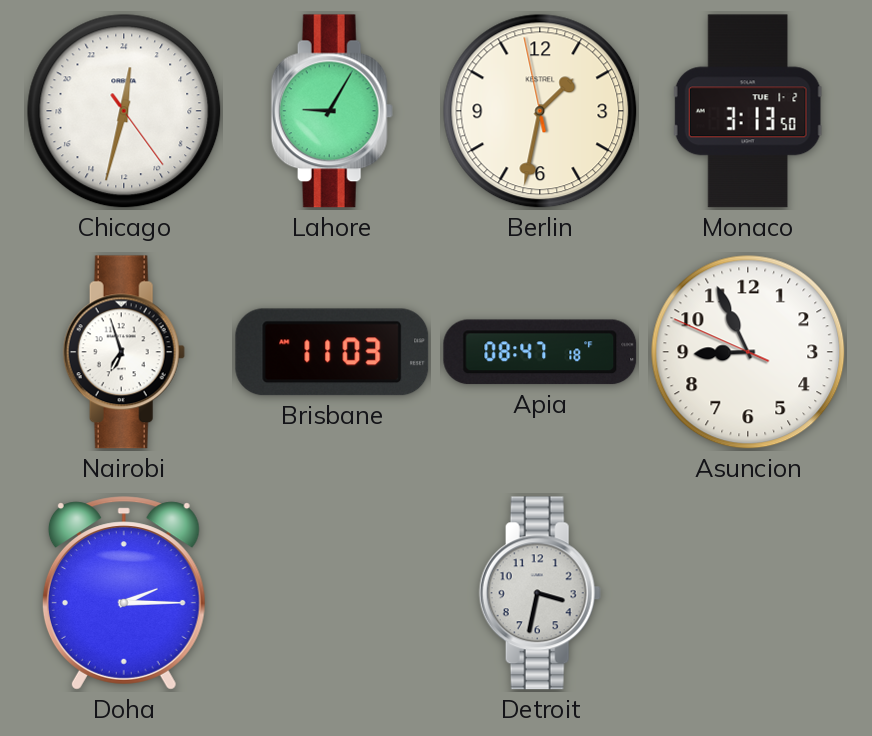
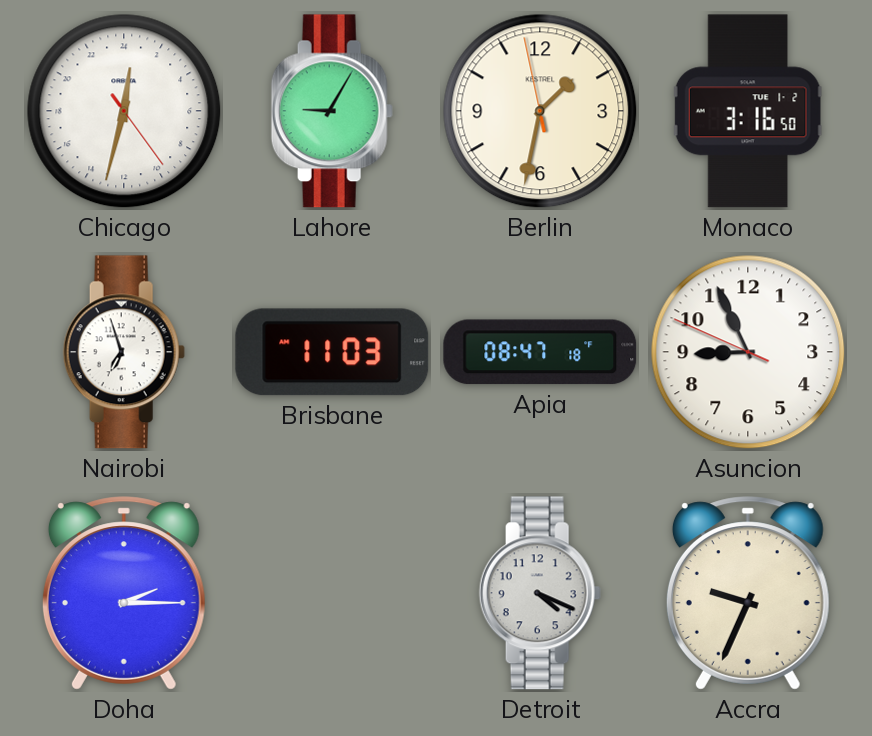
Monaco: 3:13 -> 3:16
Detroit: 3:32 -> 4:19
Accra: none -> 9:34
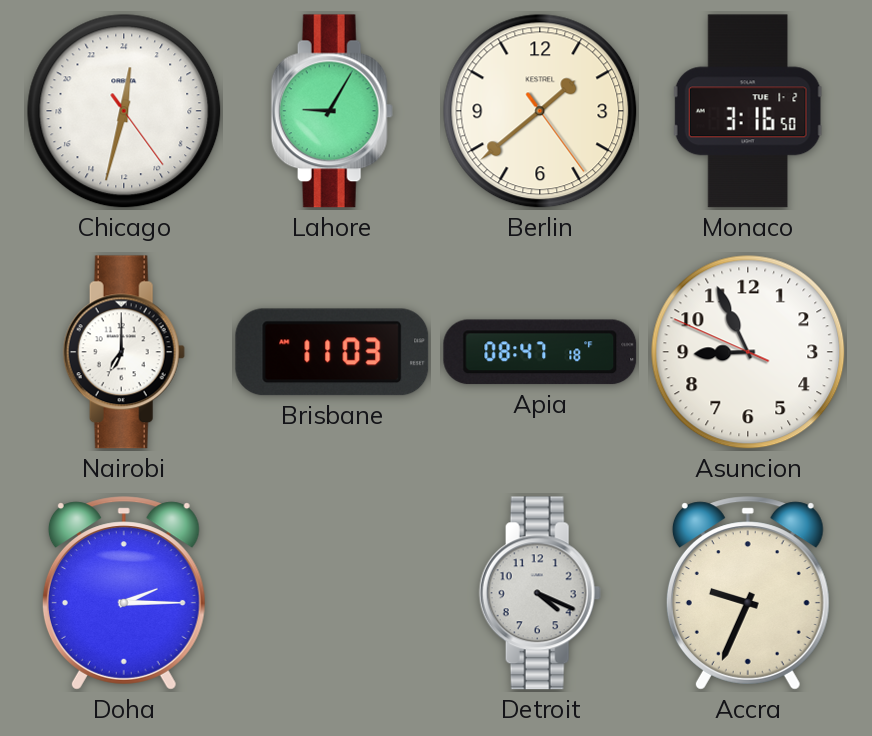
Berlin: 1:31 -> 1:38
Nairobi: 6:57 -> 7:00
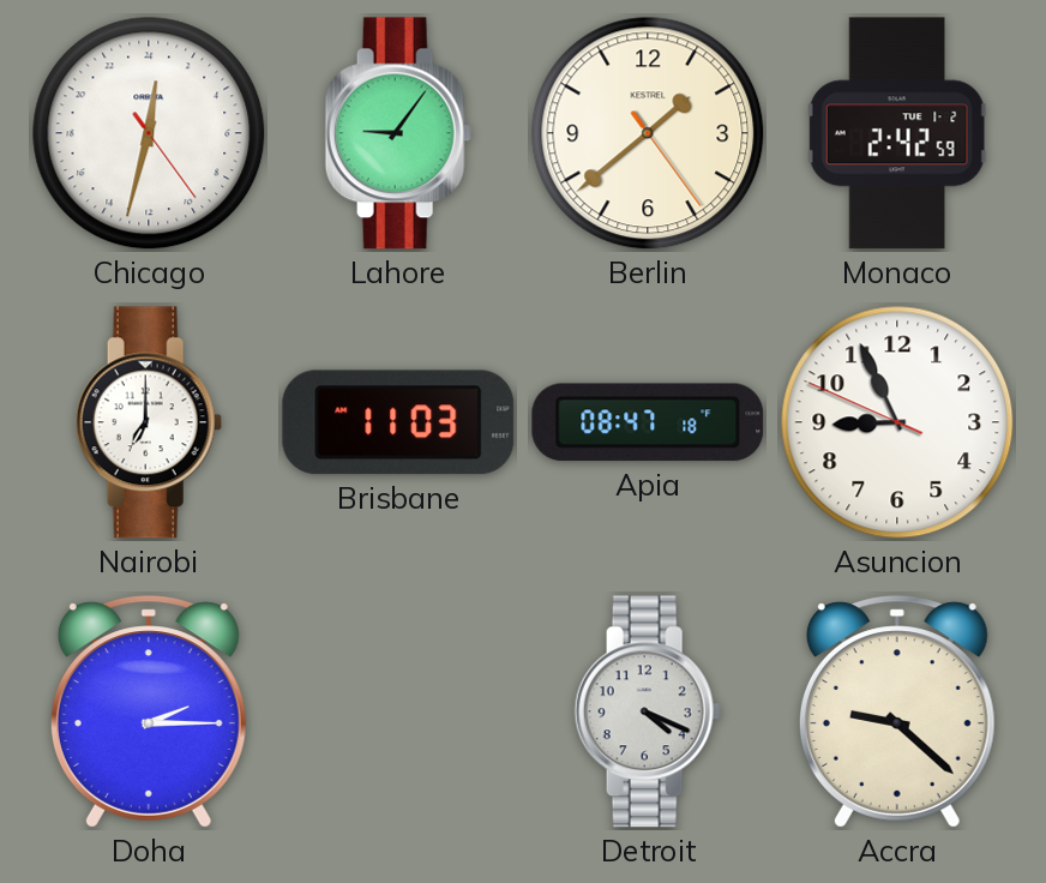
Lahore: 9:05 -> 9:06
Monaco: 3:16 -> 2:42
Accra: 9:34 -> 9:22
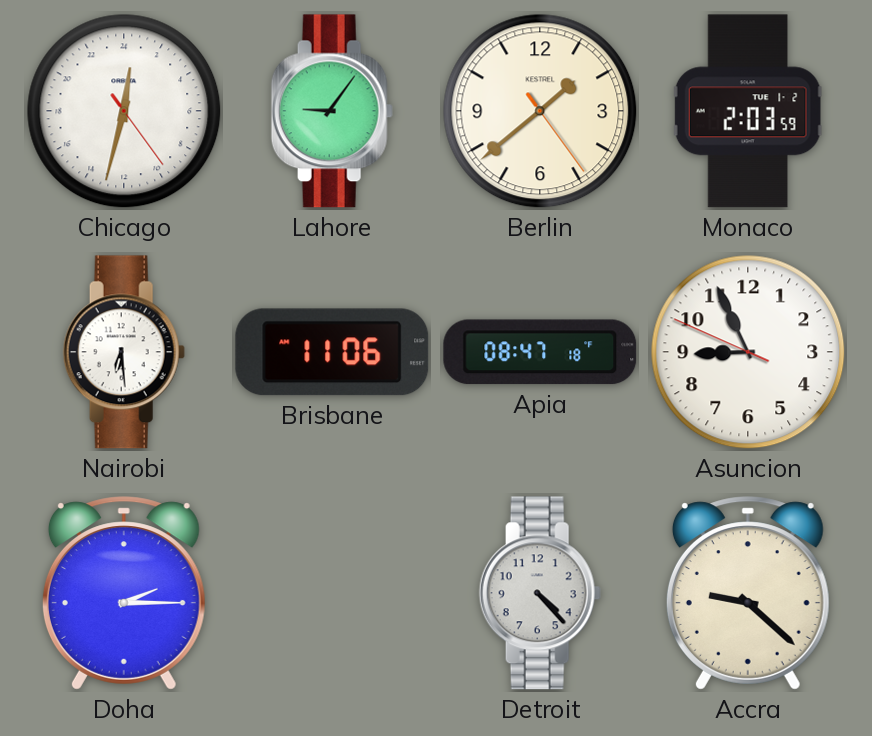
Monaco: 2:42 -> 2:03
Nairobi: 7:00 -> 6:29
Brisbane: 11:03 -> 11:06
Detroit: 4:19 -> 4:23
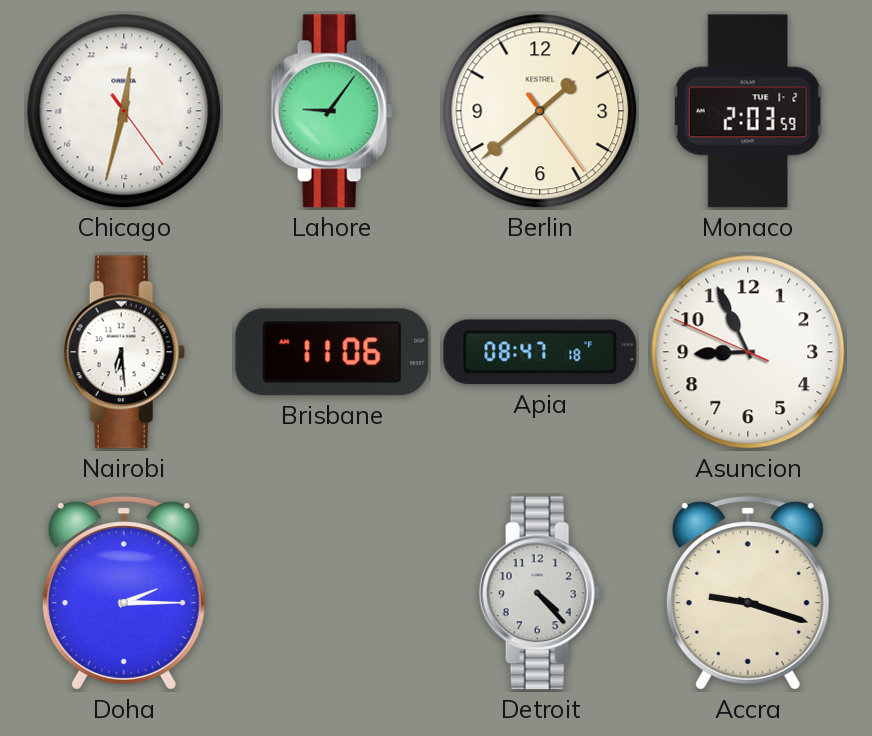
Accra: 9:22 -> 9:18
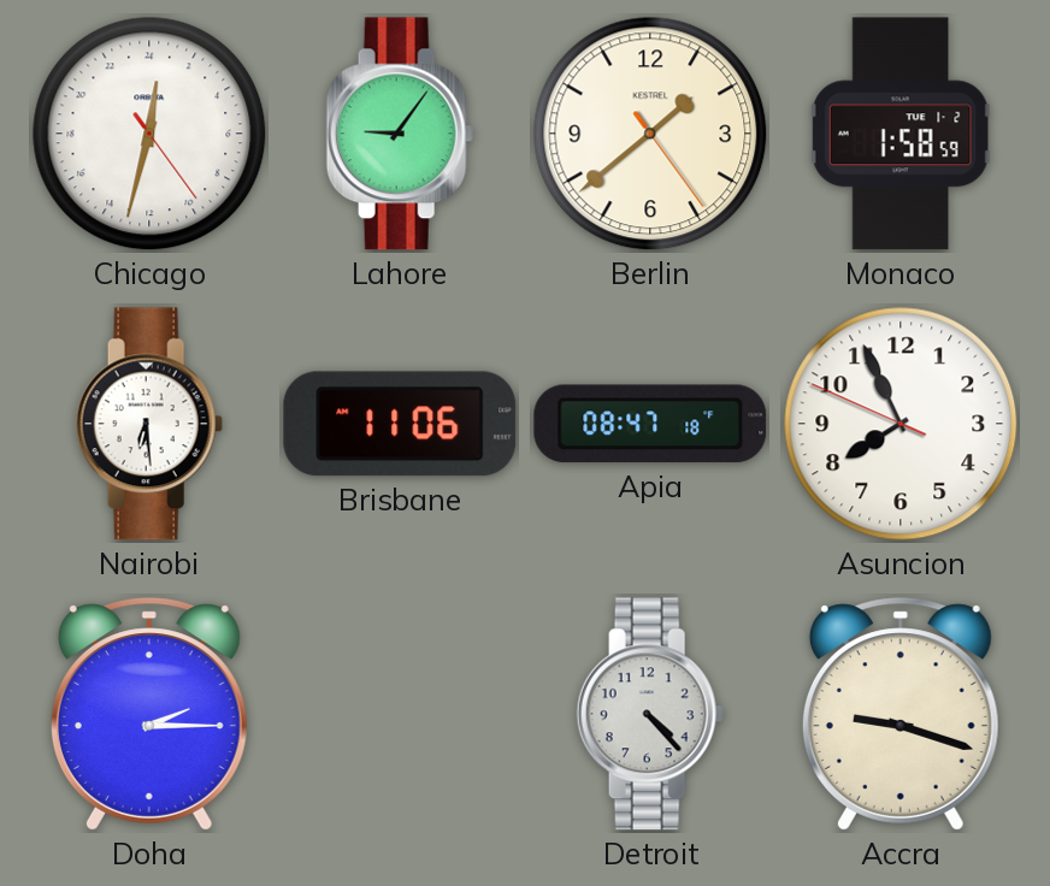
Monaco: 2:03 -> 1:58
Asuncion: 8:55 -> 7:55
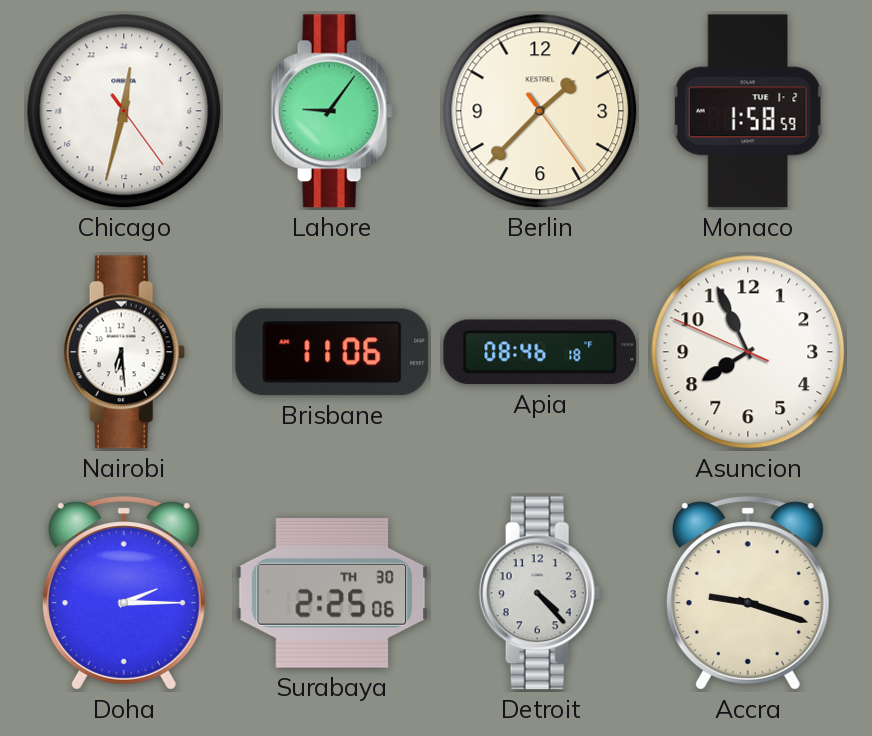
Berlin: 1:38 -> 1:37
Apia: 08:47 -> 08:46
Surabaya: none -> 2:25
